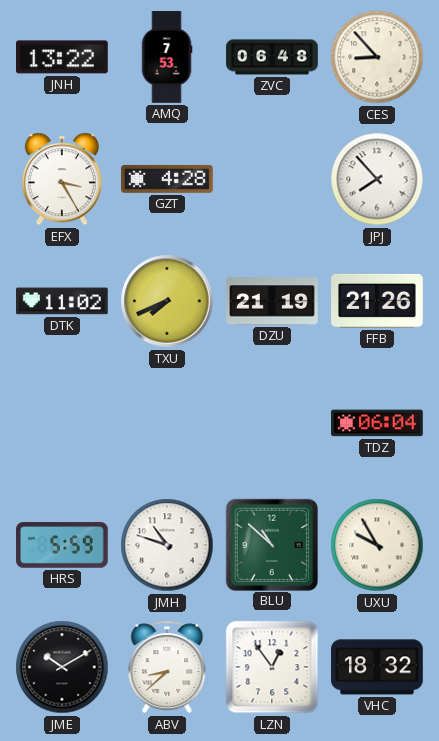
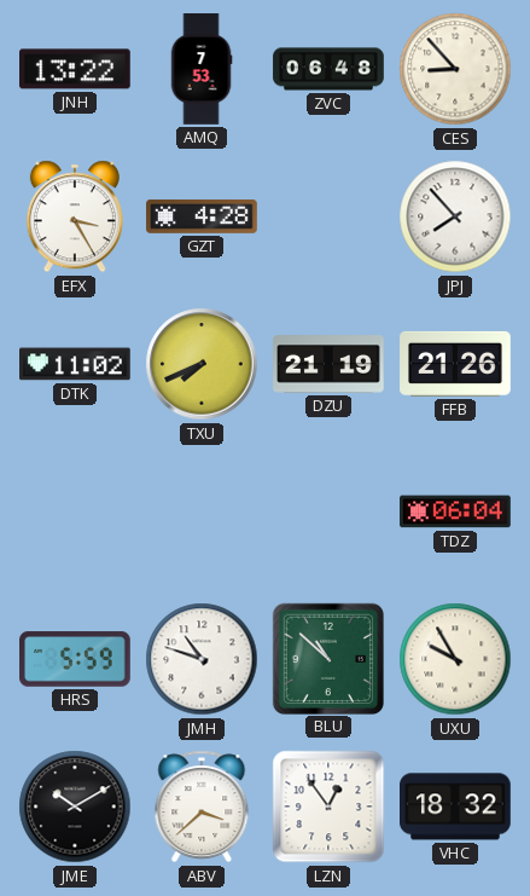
ABV: 8:38 -> 3:38
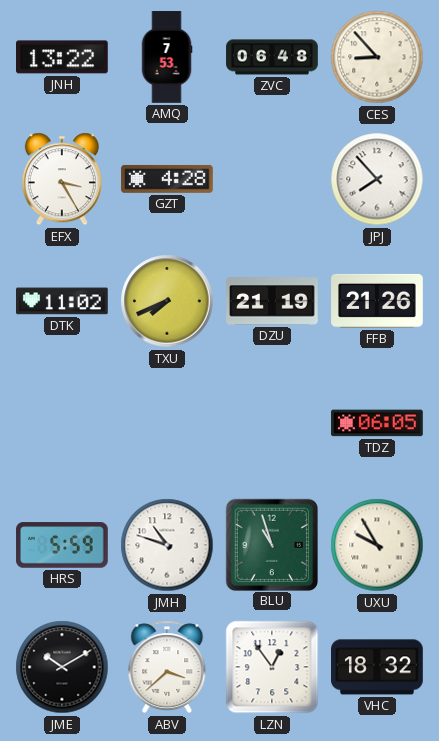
TDZ: 06:04 -> 06:05
BLU: 10:52 -> 10:57
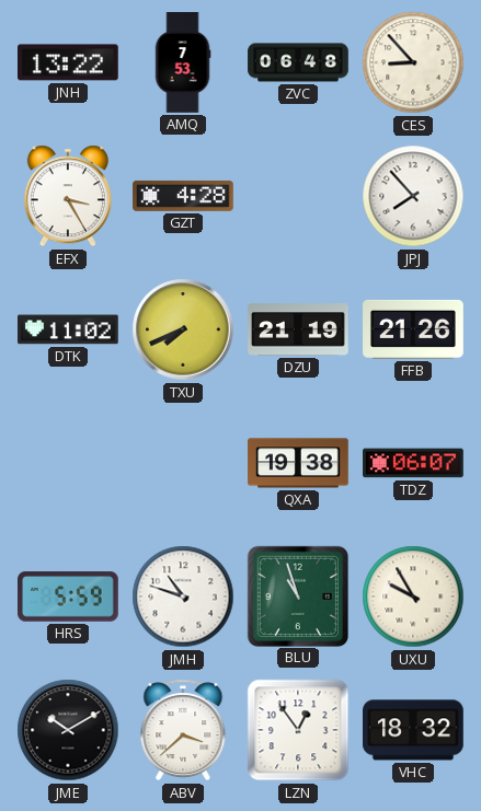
QXA: none -> 19:38
TDZ: 06:05 -> 06:07
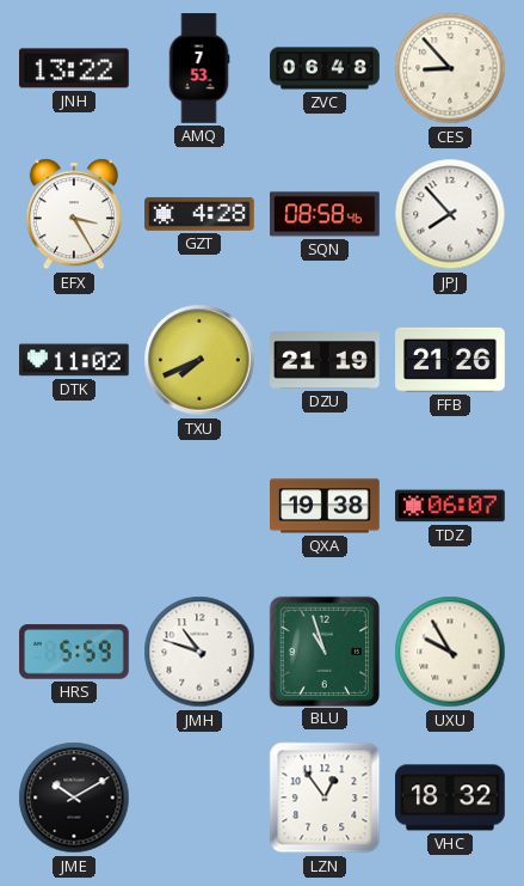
SQN: none -> 08:58
ABV: 3:38 -> none
